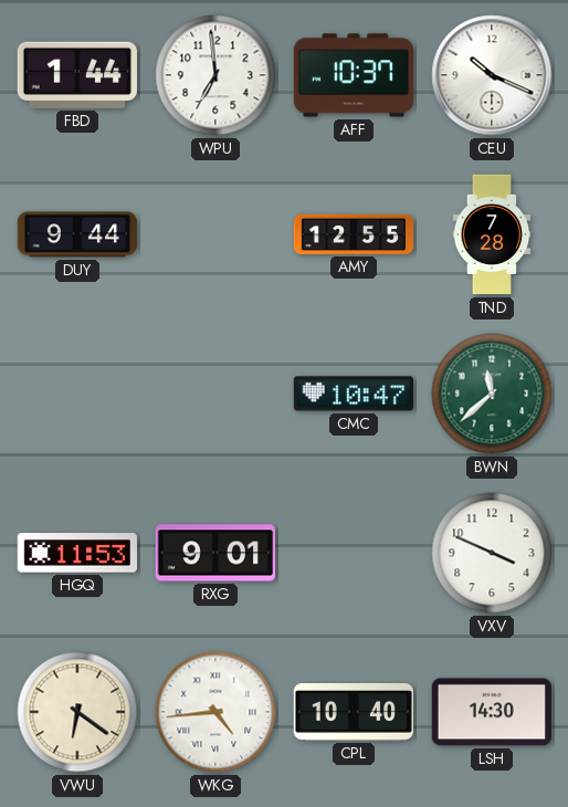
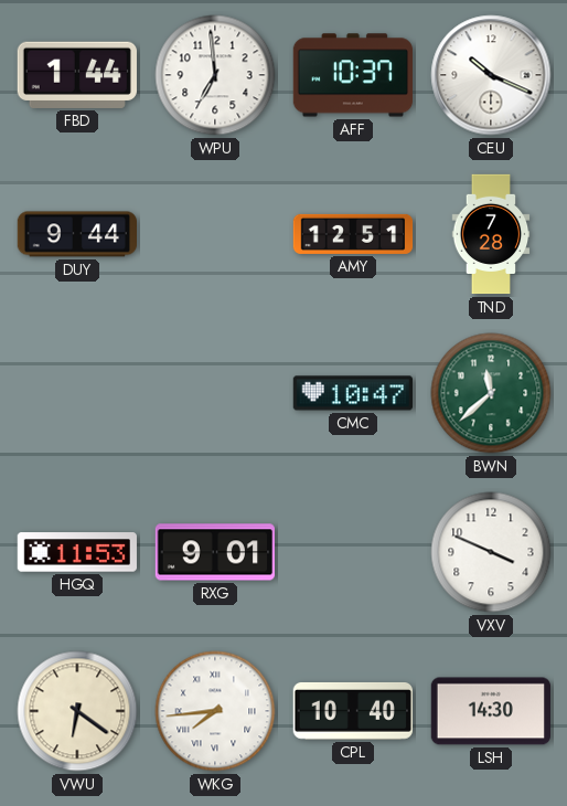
AMY: 12:55 -> 12:51
WKG: 4:44 -> 7:44
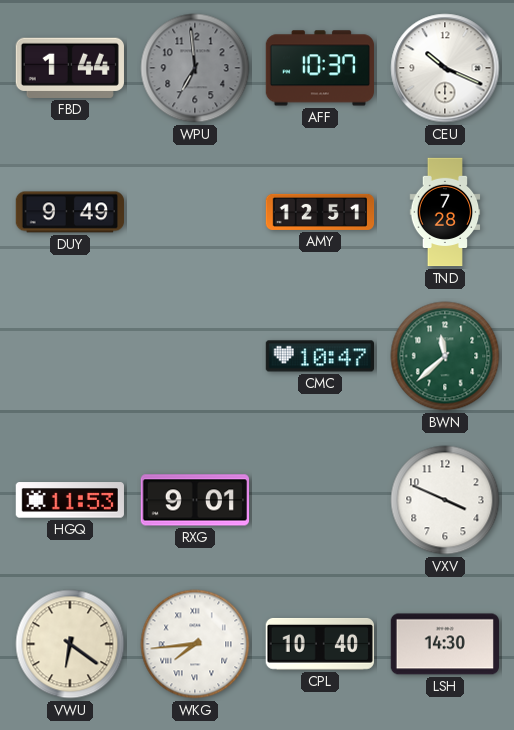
WPU dial: white -> grey
DUY: 9:44 -> 9:49
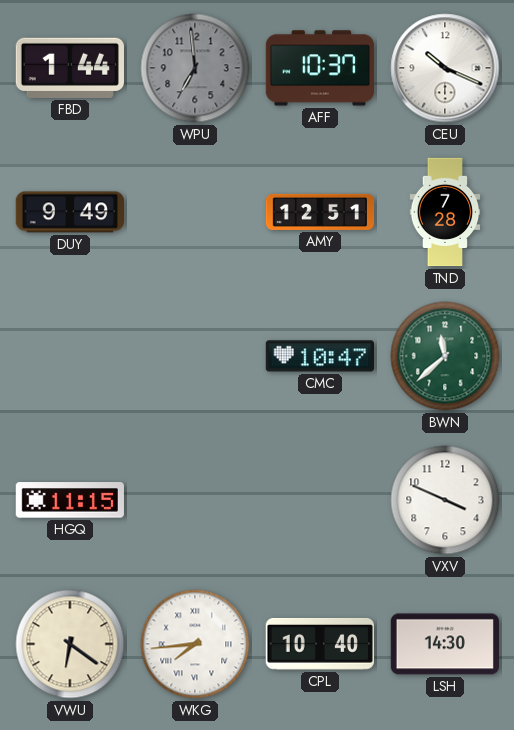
HGQ: 11:53 -> 11:15
RXG: 9:01 -> none
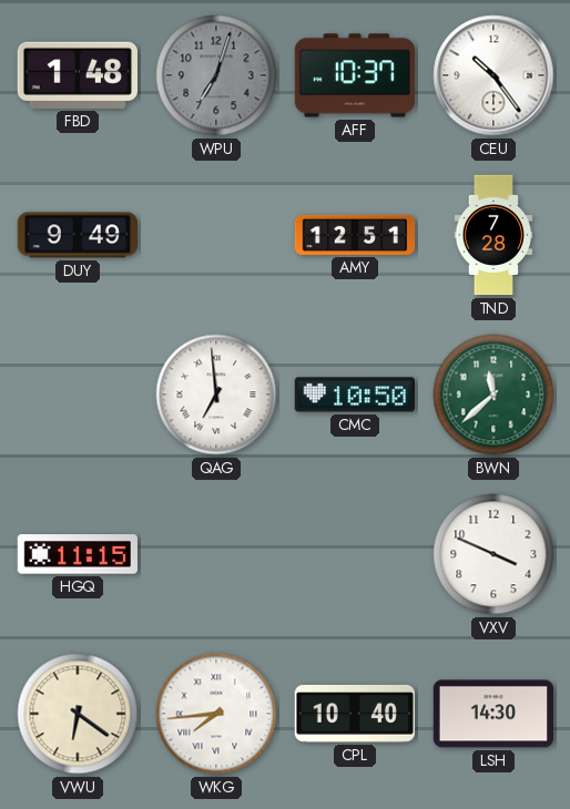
FBD: 1:44 -> 1:48
WPU: 6:59 -> 7:03
CEU: 10:19 -> 10:24
QAG: none -> 6:59
CMC: 10:47 -> 10:50
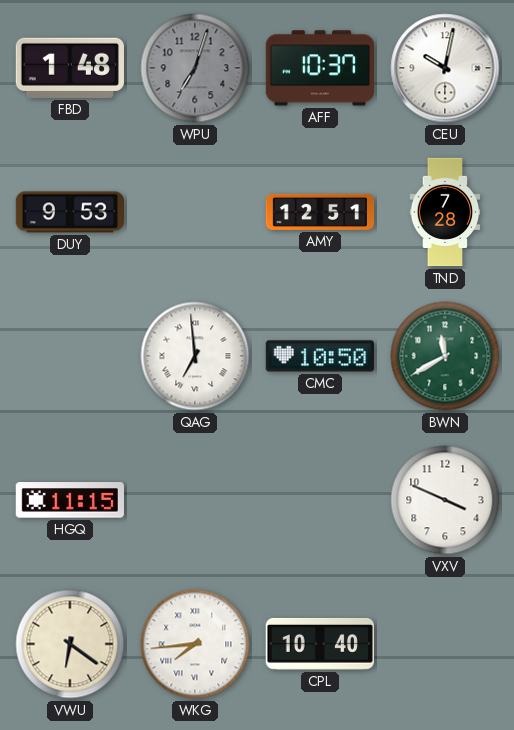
CEU: 10:24 -> 10:02
DUY: 9:49 -> 9:53
BWN: 11:38 -> 11:40
LSH: 14:30 -> none
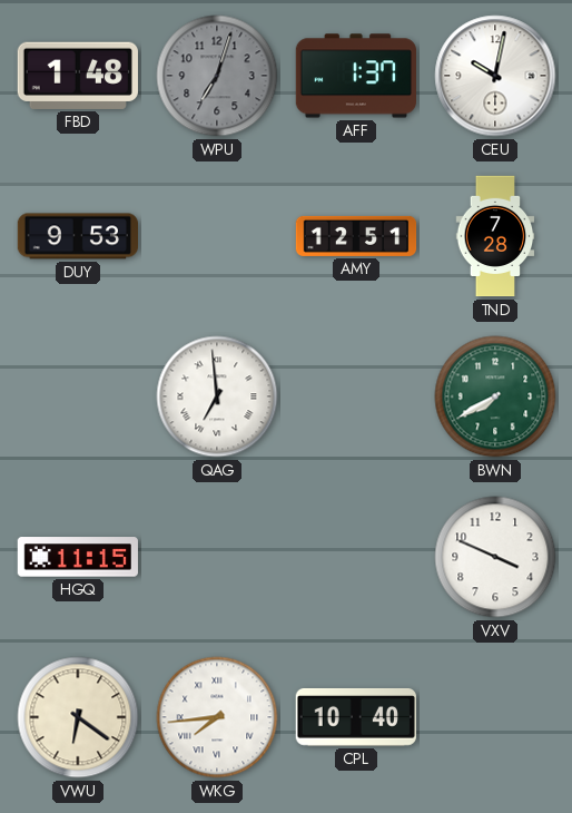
AFF: 10:37 -> 1:37
CMC: 10:50 -> none
BWN: 11:40 -> 7:40
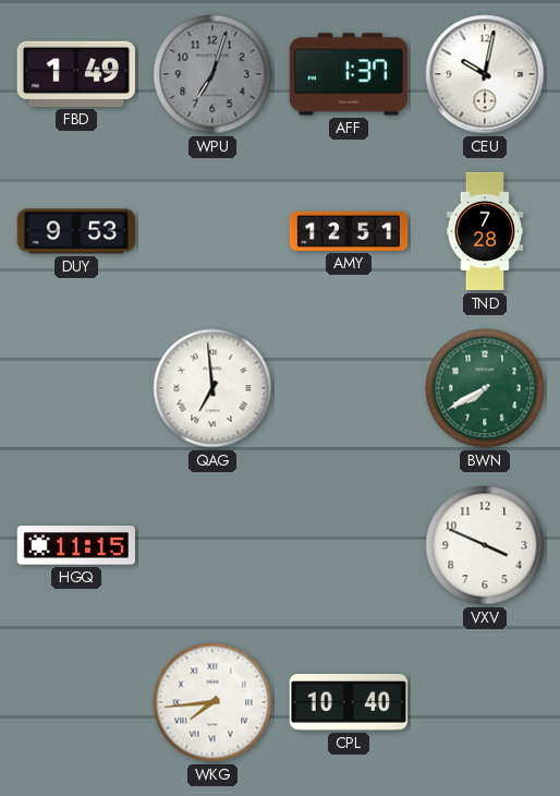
FBD: 1:48 -> 1:49
VWU: 6:21 -> none
